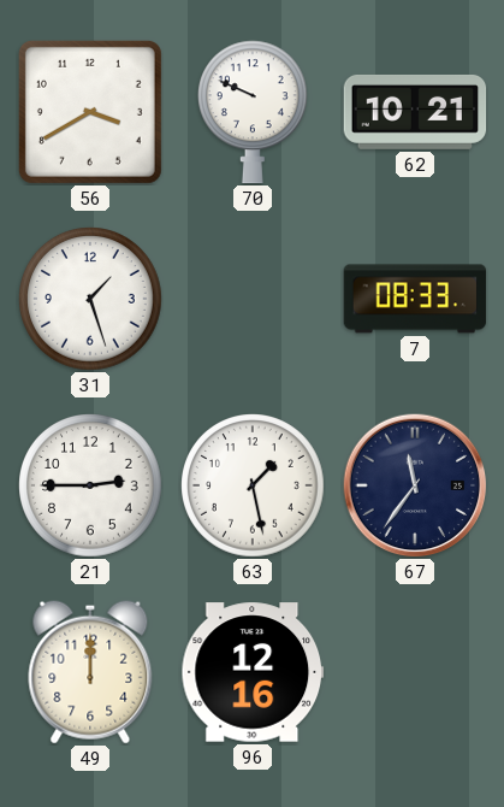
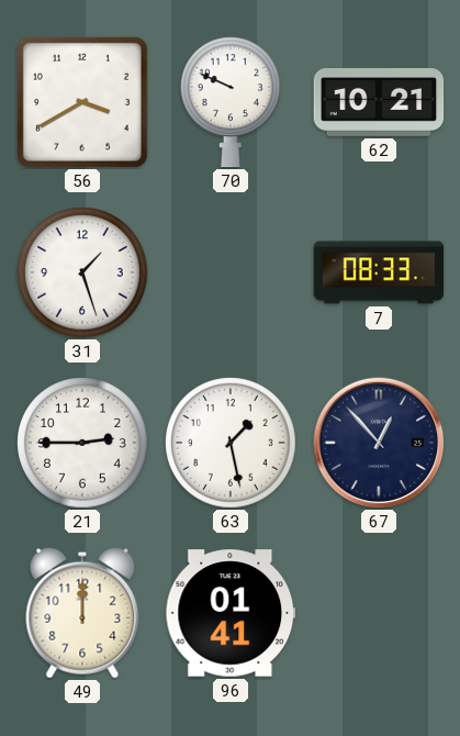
67: 11:36 -> 12:53
96: 12:16 -> 01:41
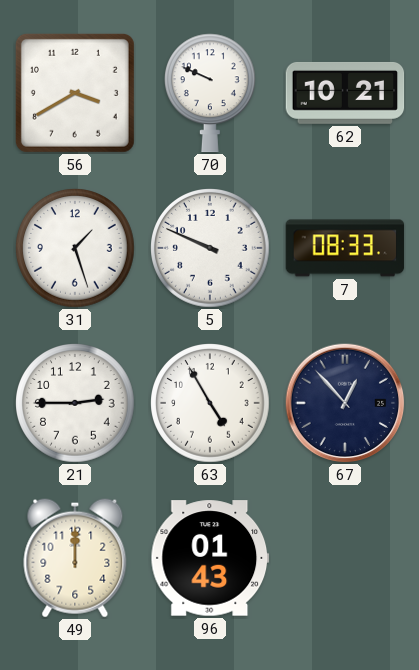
5: none -> 9:49
63: 1:28 -> 4:55
96: 01:41 -> 01:43
